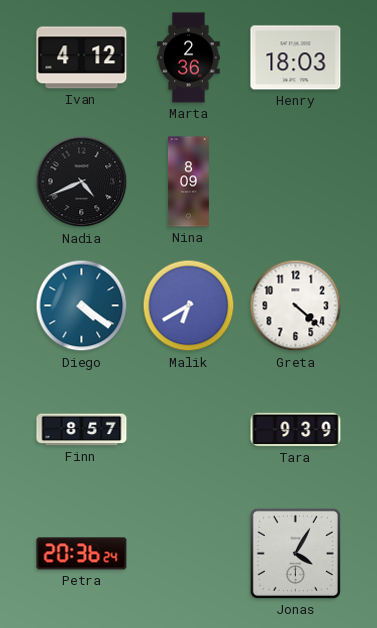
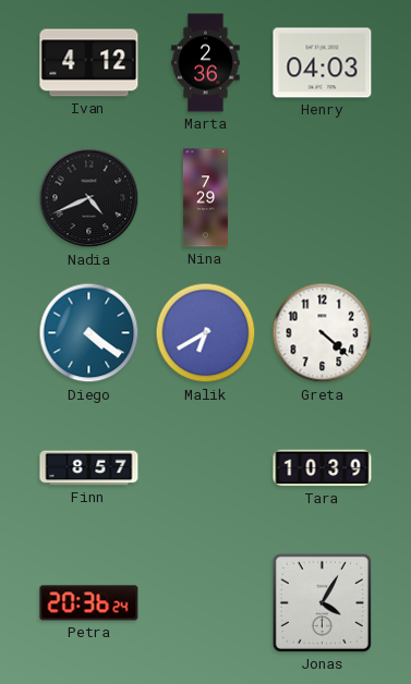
Henry: 18:03 -> 04:03
Nina: 8:09 -> 7:29
Tara: 9:39 -> 10:39
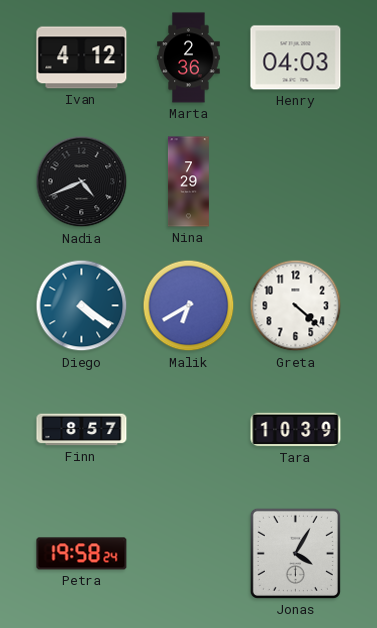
Petra: 20:36 -> 19:58
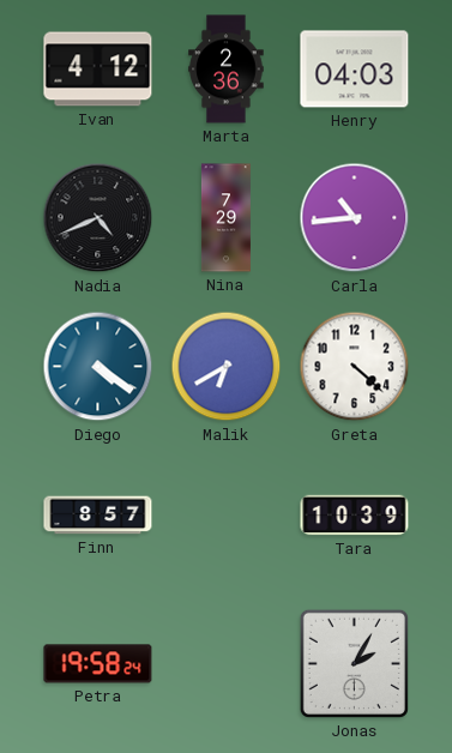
Carla: none -> 10:44
Jonas: 4:05 -> 2:05
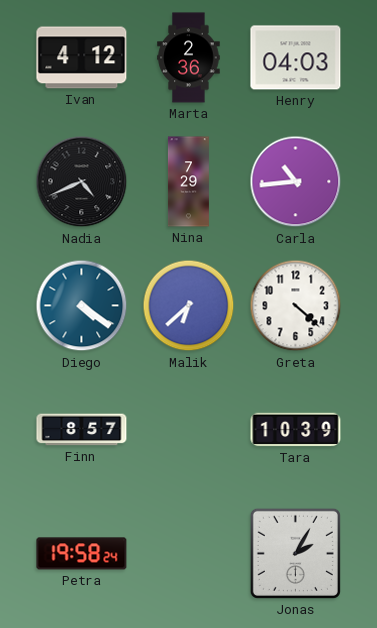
Malik: 6:40 -> 6:38
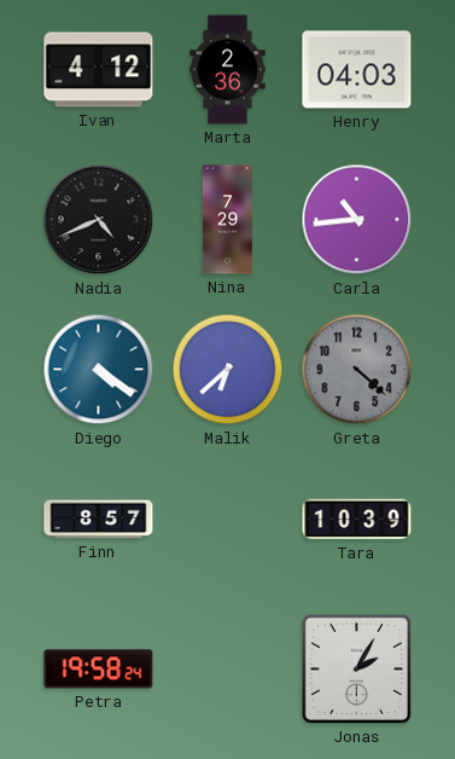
Greta dial: white -> grey
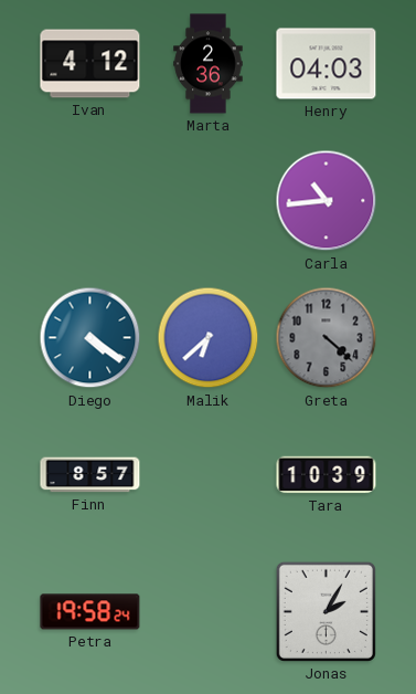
Nadia: 4:41 -> none
Nina: 7:29 -> none
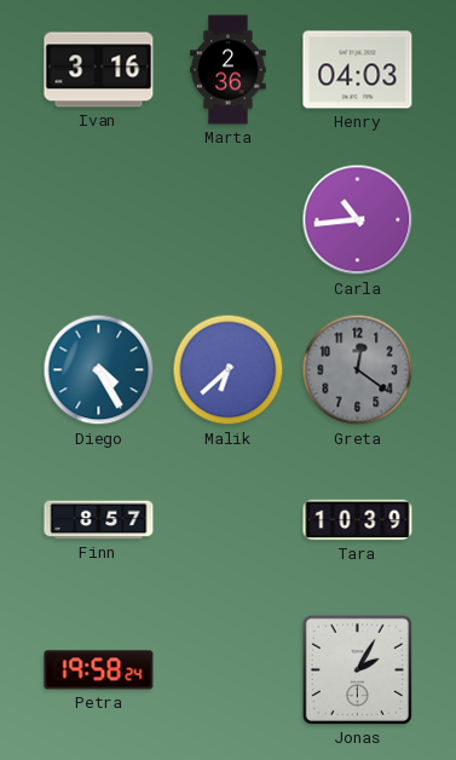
Ivan: 4:12 -> 3:16
Diego: 4:21 -> 4:25
Greta: 4:22 -> 12:21
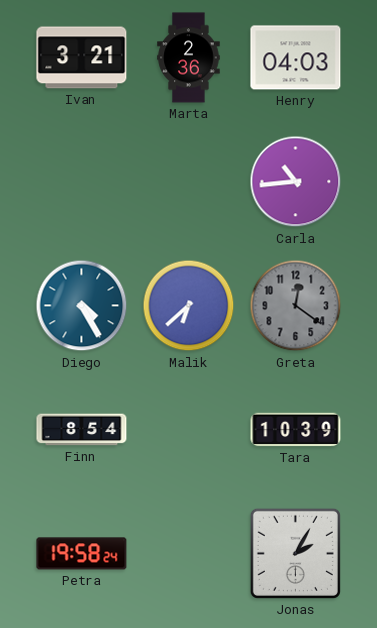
Ivan: 3:16 -> 3:21
Finn: 8:57 -> 8:54
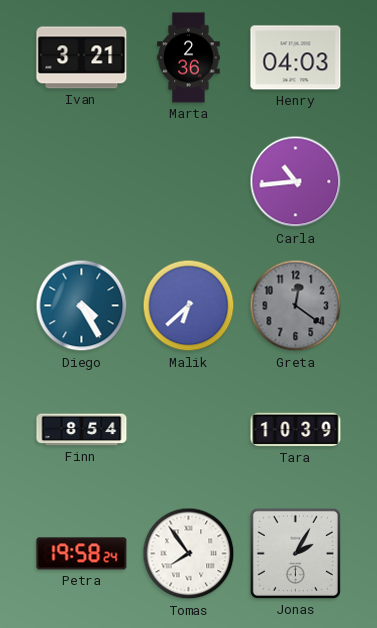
Tomas: none -> 7:54
